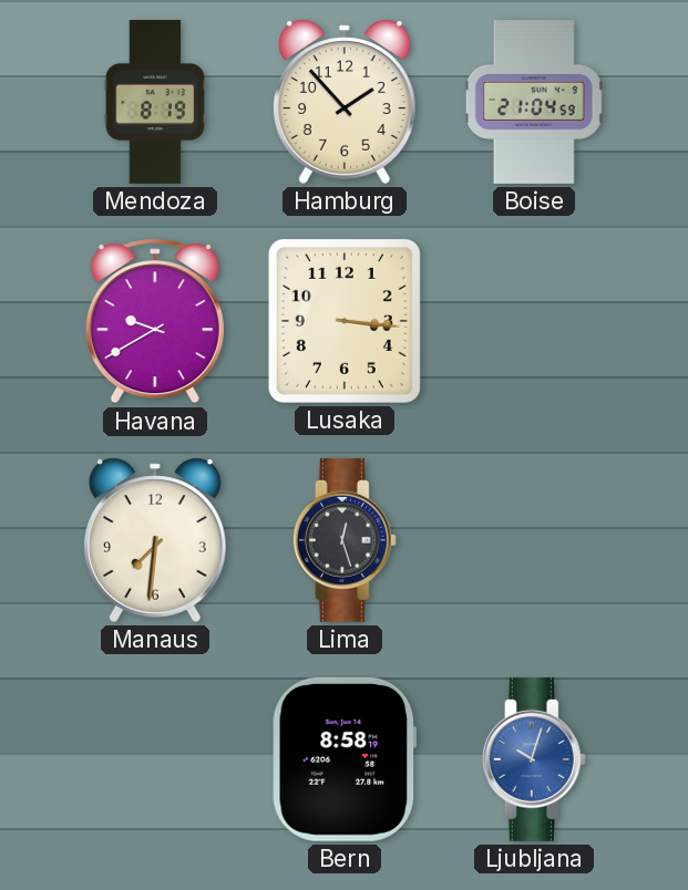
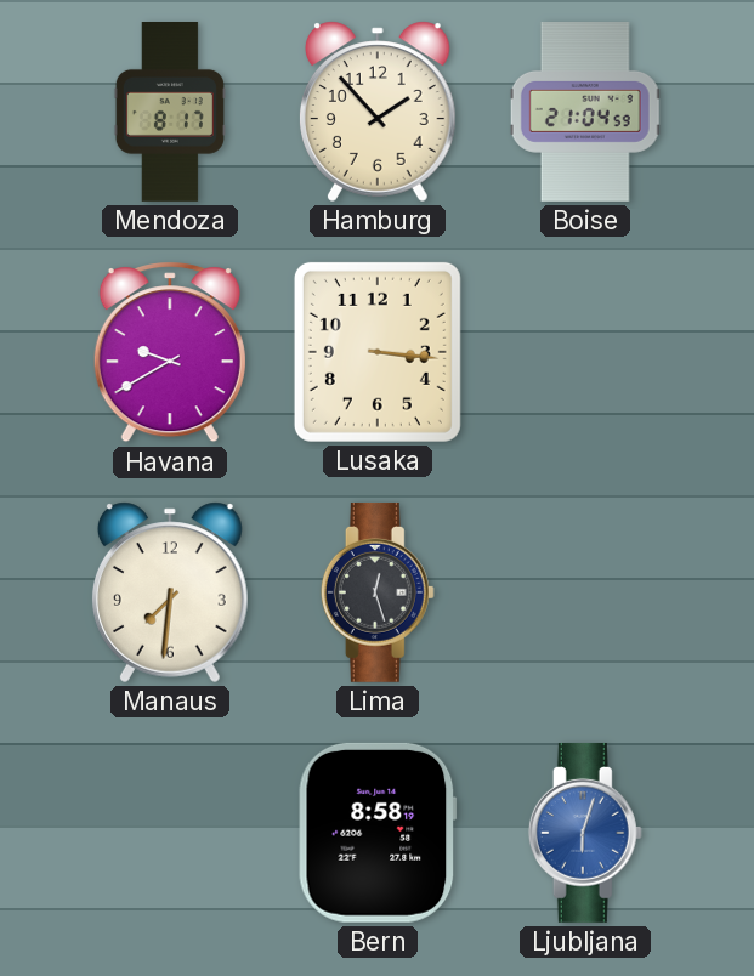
Mendoza: 8:19 -> 8:17
Ljubljana: 10:03 -> 6:03
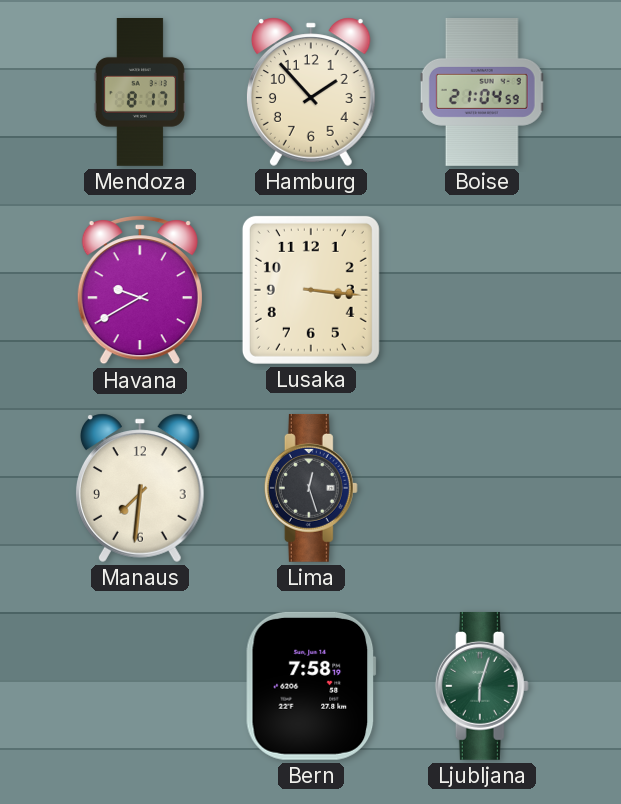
Bern: 8:58 -> 7:58
Ljubljana dial: blue -> green
